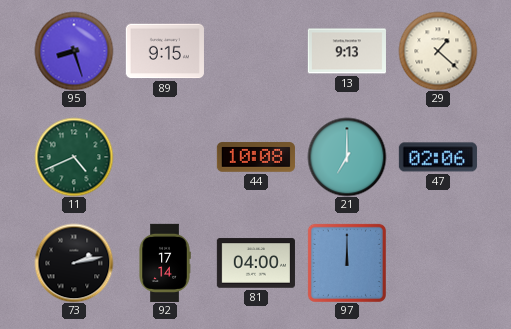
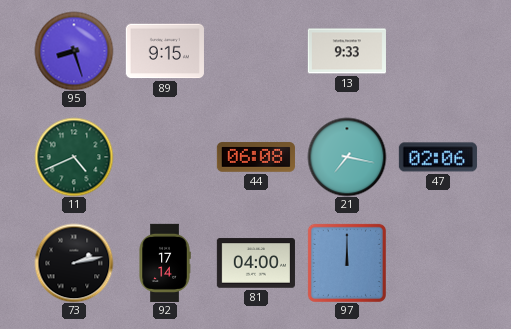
13: 9:13 -> 9:33
29: 1:22 -> none
44: 10:08 -> 06:08
21: 7:00 -> 7:17
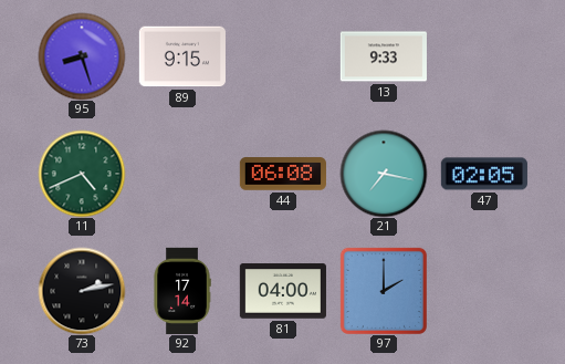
47: 02:06 -> 02:05
97: 12:00 -> 2:00
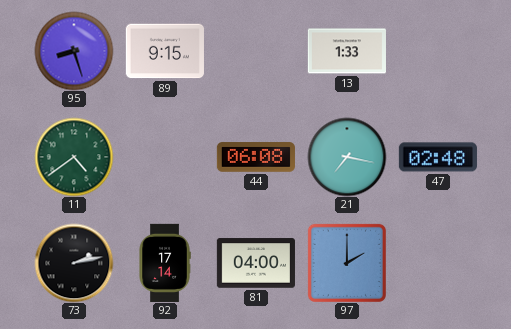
13: 9:33 -> 1:33
11: 4:41 -> 4:39
47: 02:05 -> 02:48
